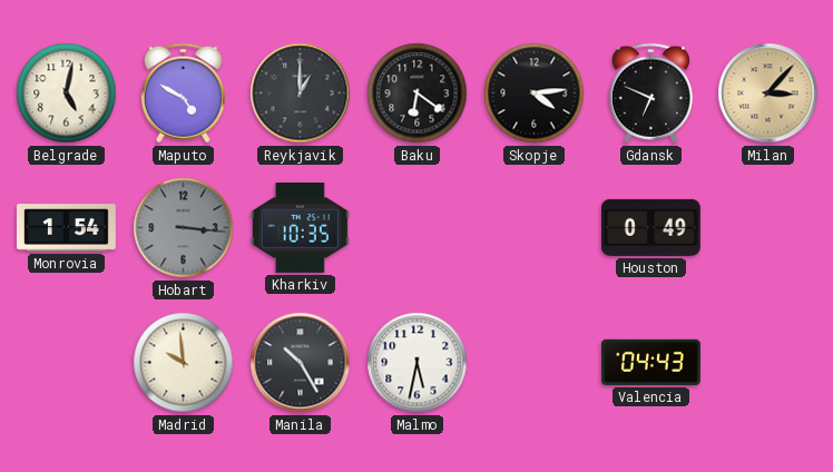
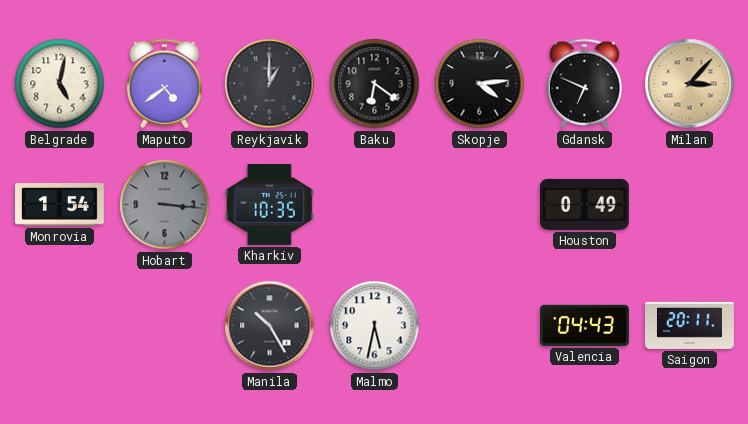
Maputo: 4:50 -> 4:39
Madrid: 9:59 -> none
Saigon: none -> 20:11
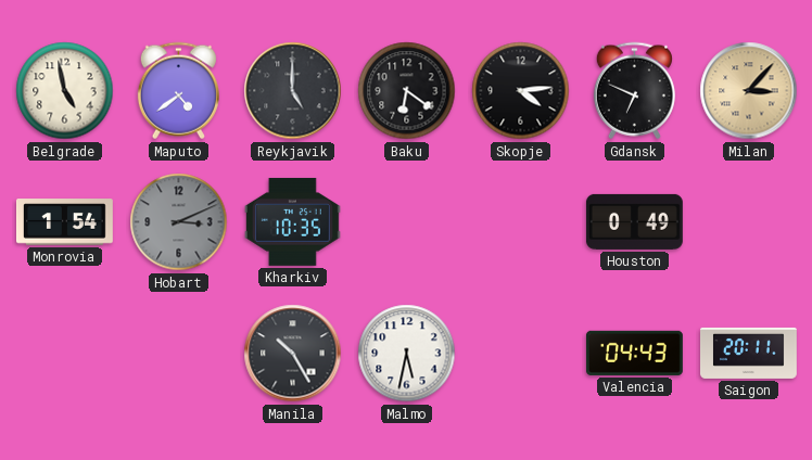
Belgrade: 5:02 -> 4:58
Reykjavik: 1:00 -> 5:00
Hobart: 3:16 -> 3:11
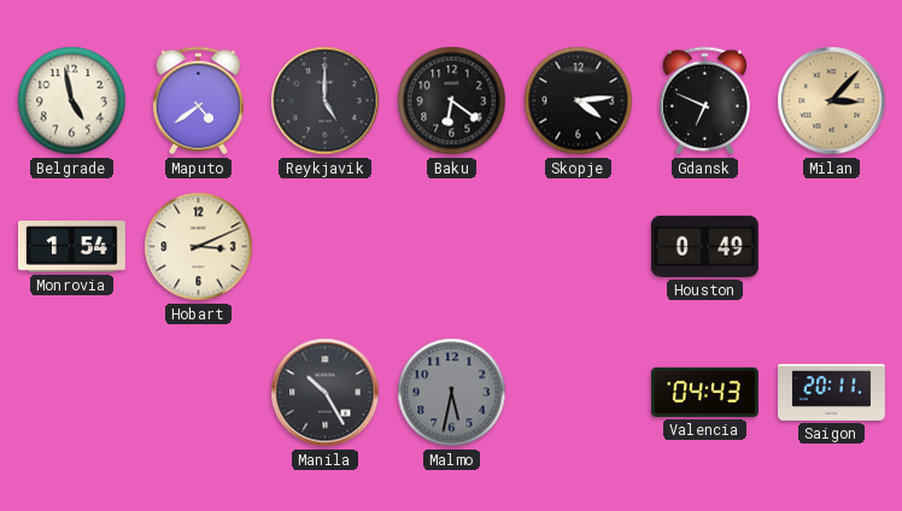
Hobart dial: grey -> cream
Kharkiv: 10:35 -> none
Malmo dial: white -> grey
